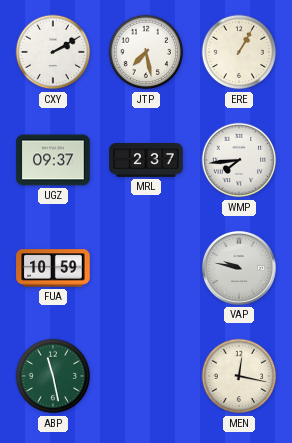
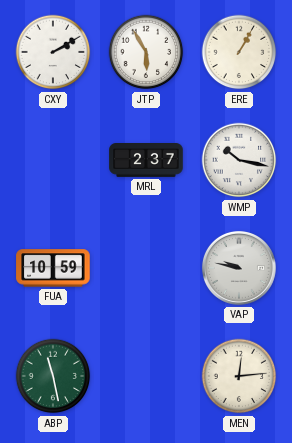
JTP: 7:28 -> 5:55
UGZ: 09:37 -> none
WMP: 7:44 -> 10:17
MEN: 12:17 -> 12:14
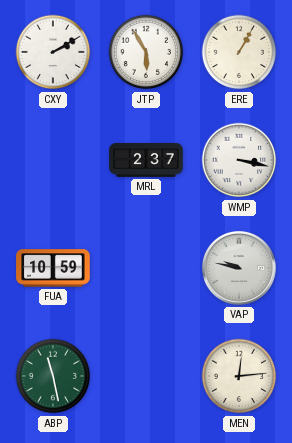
WMP: 10:17 -> 3:17
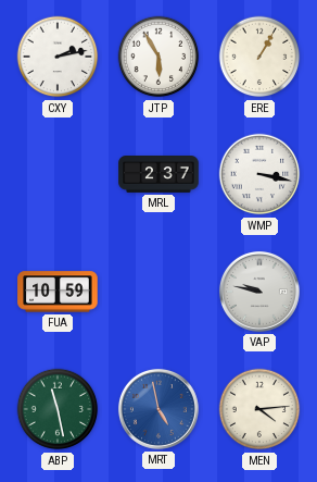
CXY: 2:10 -> 2:13
MRT: none -> 4:58
MEN: 12:14 -> 4:14
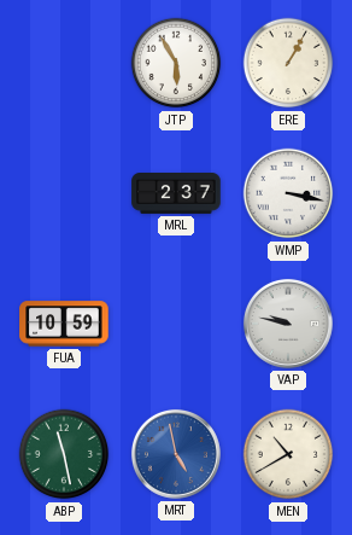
CXY: 2:13 -> none
MEN: 4:14 -> 10:40
